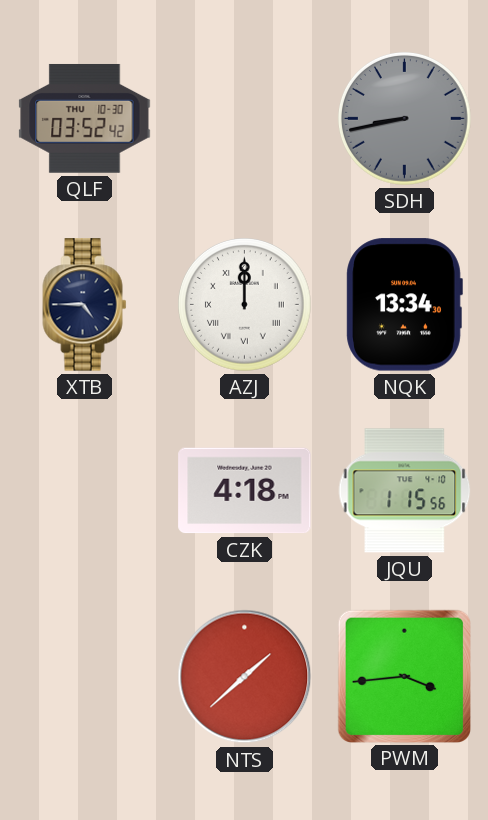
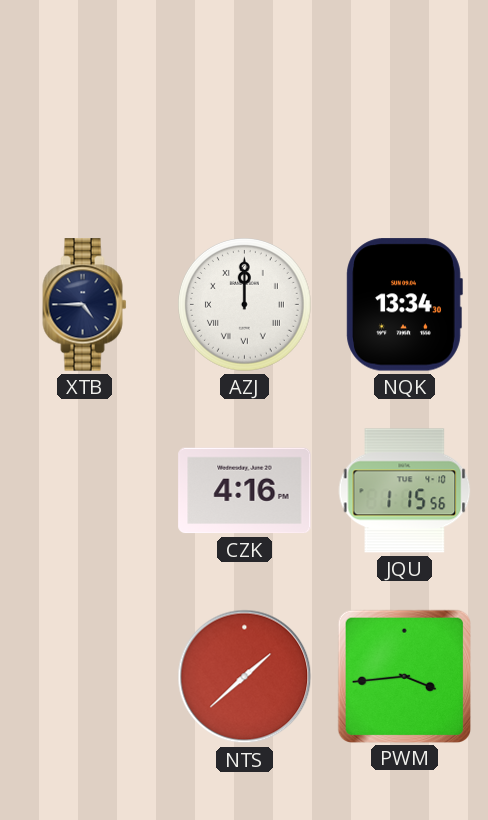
QLF: 03:52 -> none
SDH: 8:43 -> none
CZK: 4:18 -> 4:16
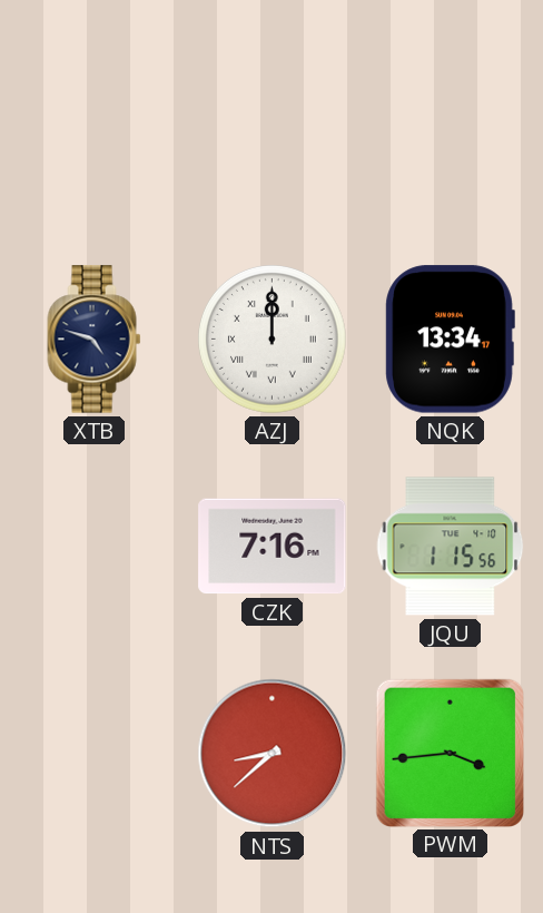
XTB: 4:45 -> 4:48
NQK: 13:34:30 -> 13:34:17
CZK: 4:16 -> 7:16
NTS: 1:38 -> 8:38
